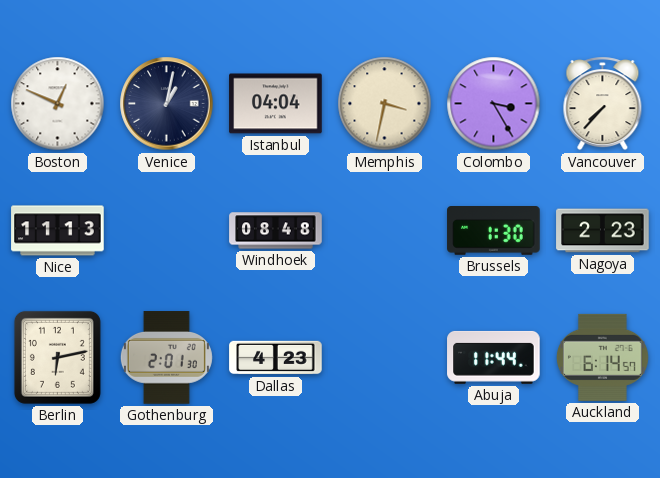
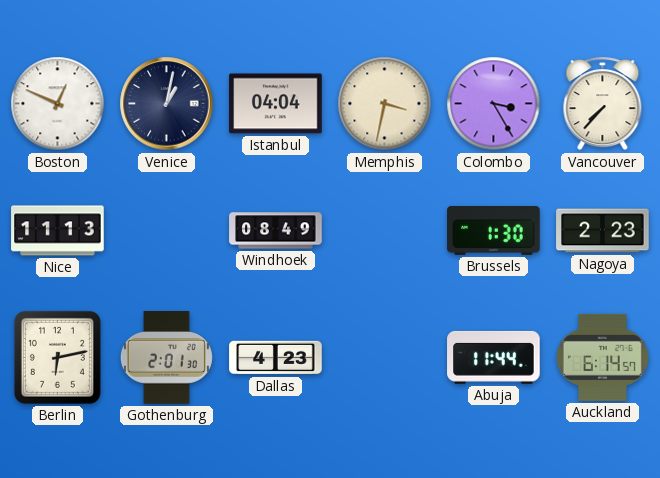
Windhoek: 08:48 -> 08:49
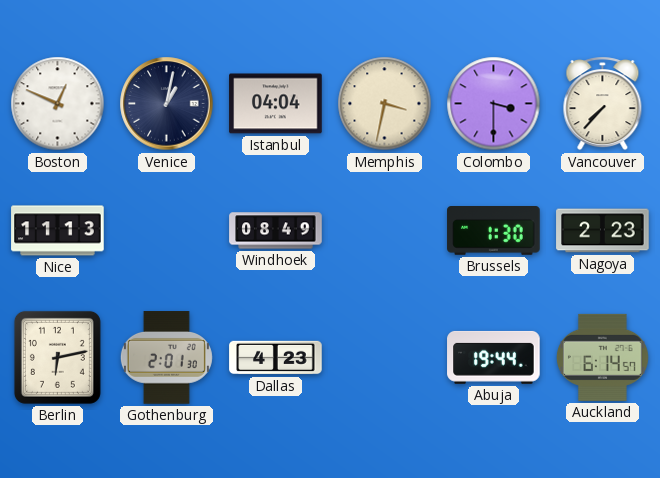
Colombo: 3:25 -> 3:30
Abuja: 11:44 -> 19:44
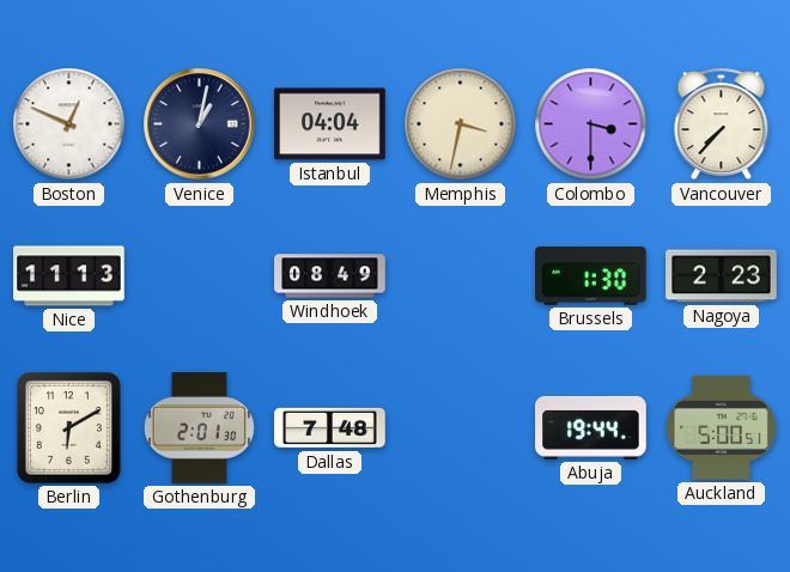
Berlin: 6:13 -> 6:10
Dallas: 4:23 -> 7:48
Auckland: 6:14 -> 5:00
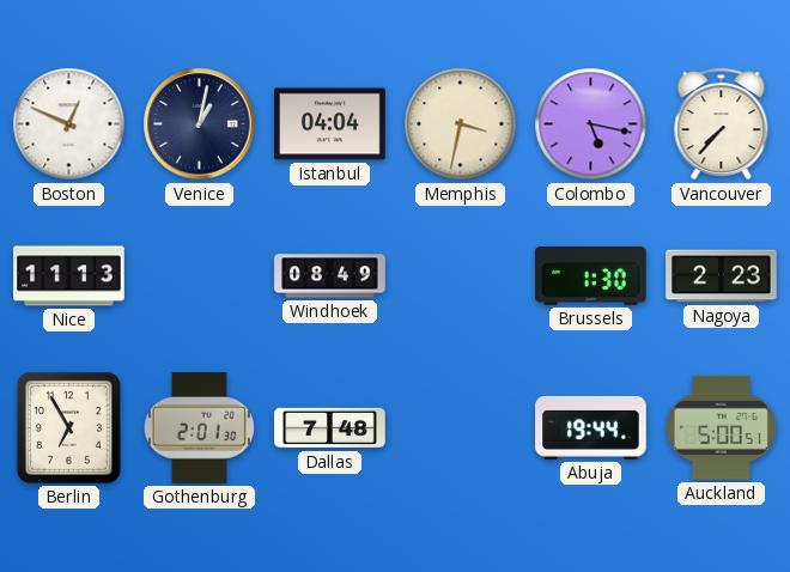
Colombo: 3:30 -> 5:17
Berlin: 6:10 -> 6:55
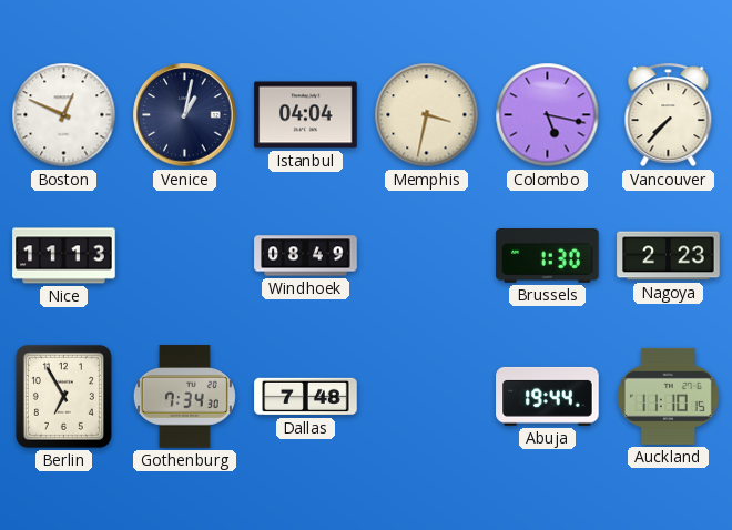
Gothenburg: 2:01 -> 7:34
Auckland: 5:00 -> 11:10
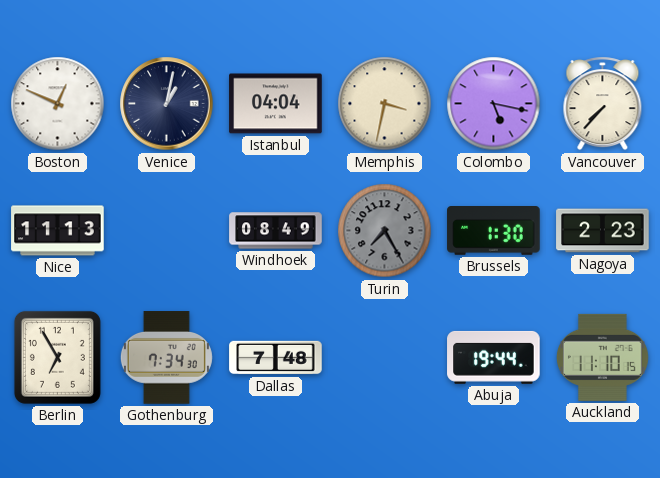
Turin: none -> 7:25
